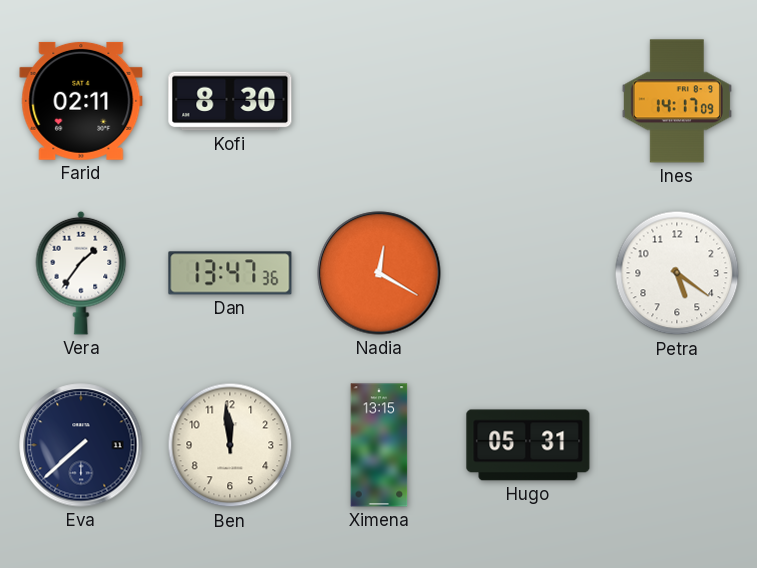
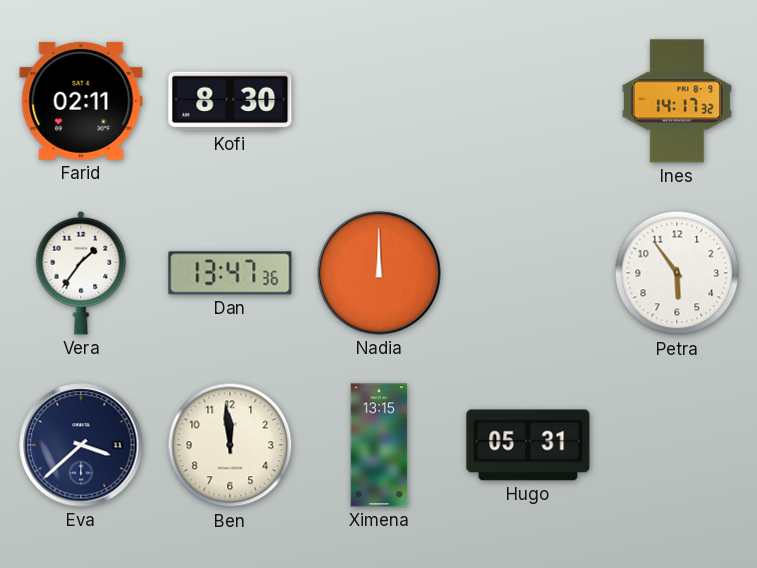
Ines: 14:17:09 -> 14:17:32
Nadia: 12:20 -> 12:00
Petra: 5:21 -> 5:54
Eva: 7:38 -> 3:38
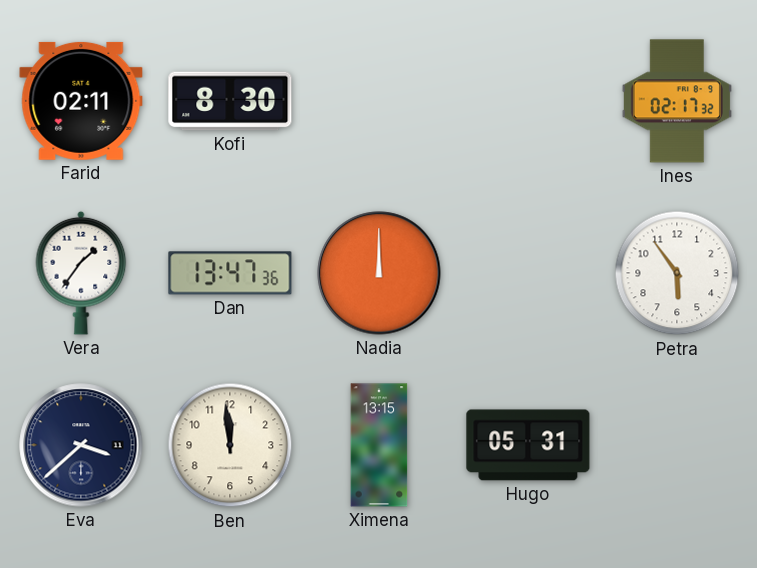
Ines: 14:17 -> 02:17
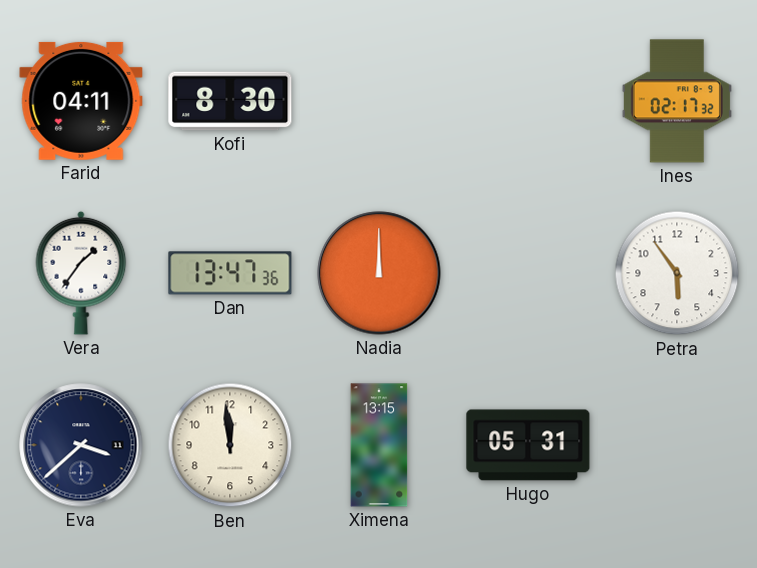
Farid: 02:11 -> 04:11
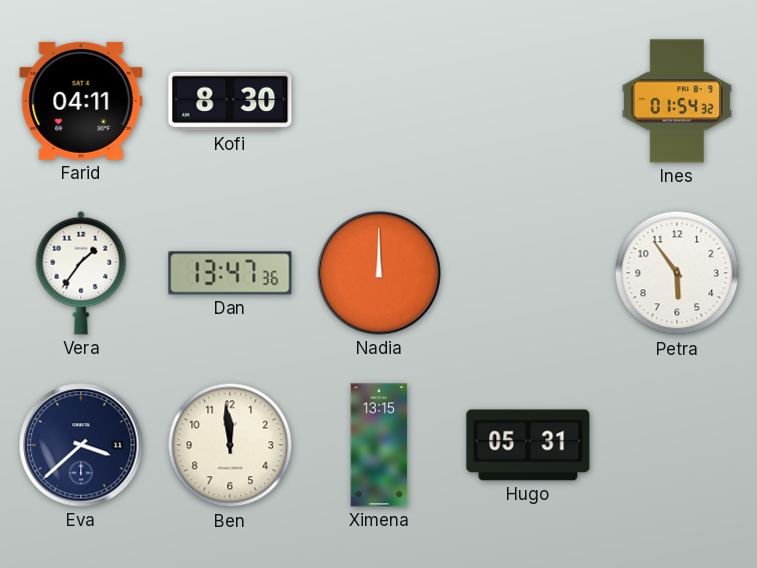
Ines: 02:17 -> 01:54
